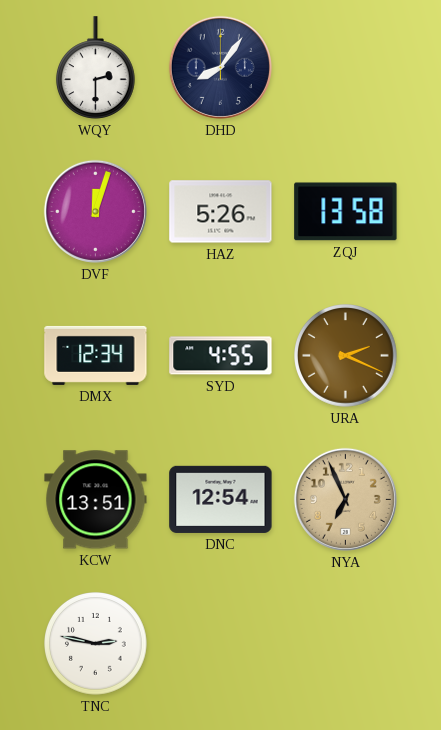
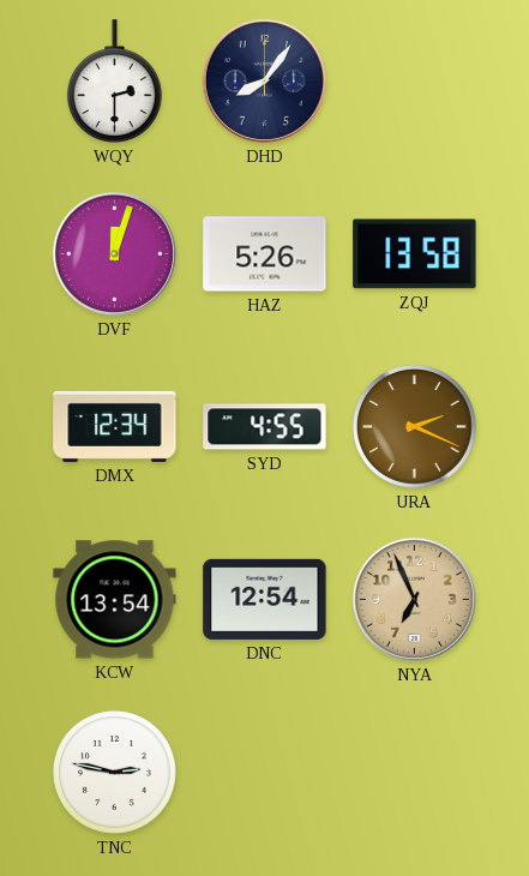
KCW: 13:51 -> 13:54
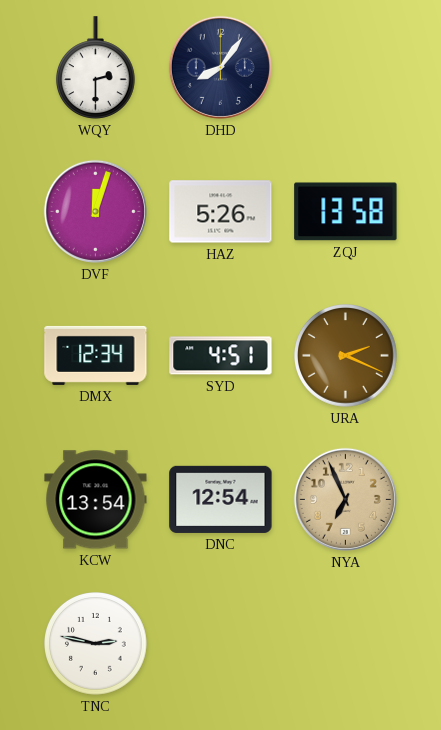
SYD: 4:55 -> 4:51
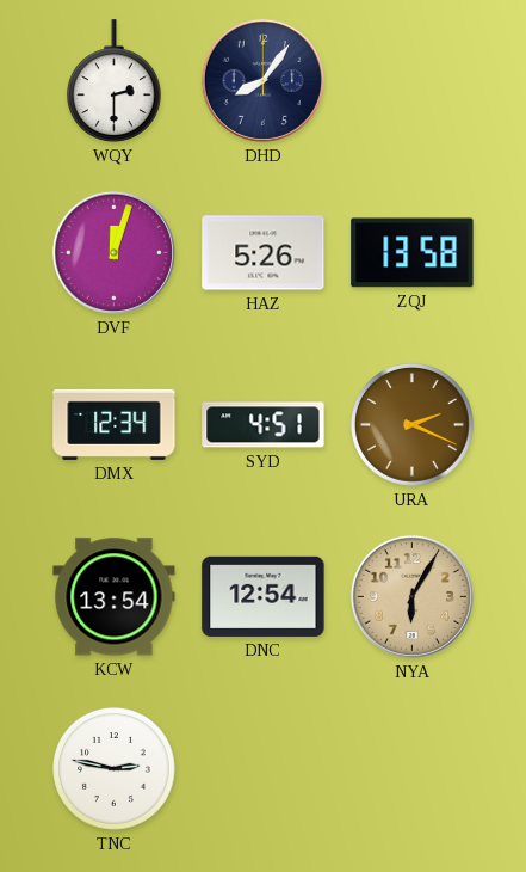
NYA: 6:56 -> 6:05
